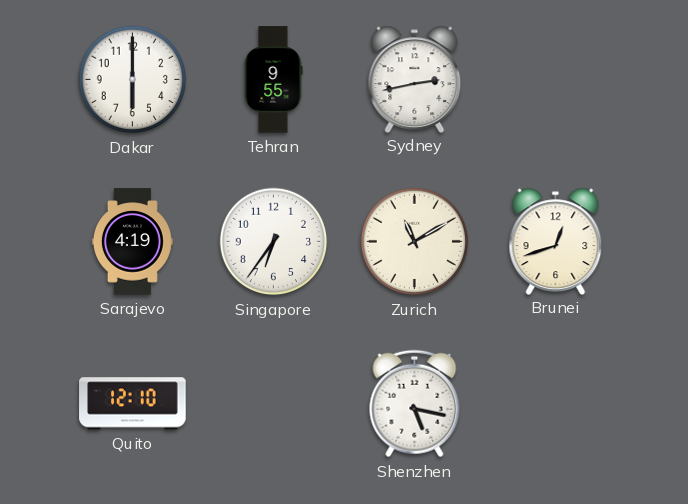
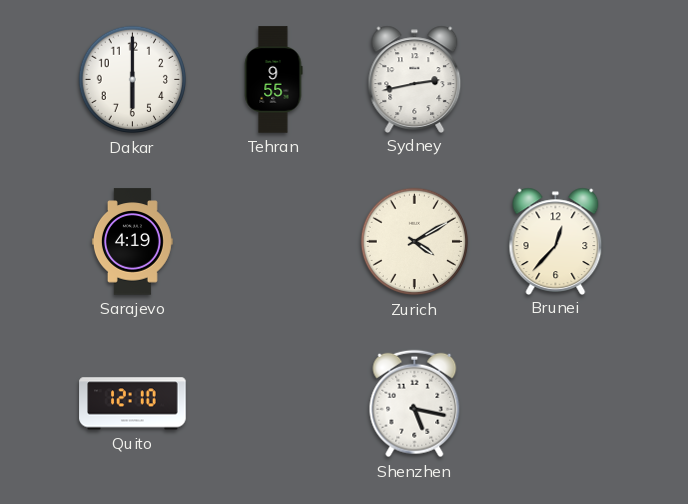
Singapore: 6:36 -> none
Zurich: 11:10 -> 4:10
Brunei: 12:42 -> 12:37
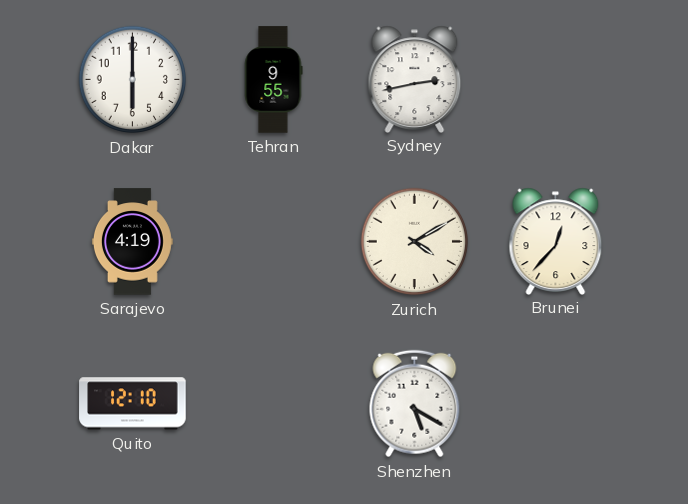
Shenzhen: 5:17 -> 5:20
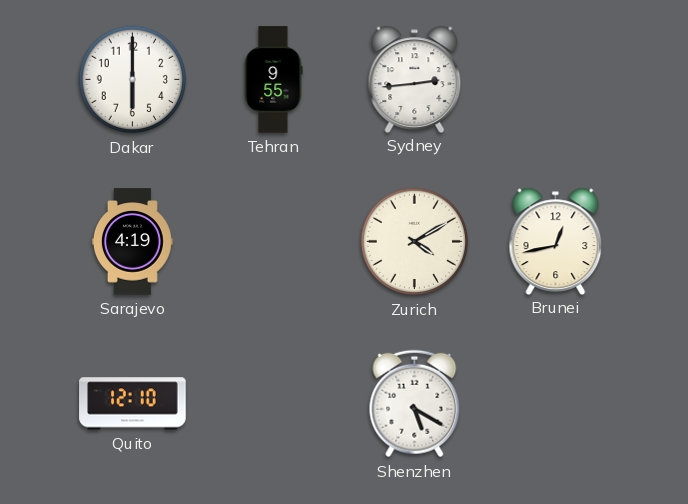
Sydney: 2:43 -> 2:44
Brunei: 12:37 -> 12:43
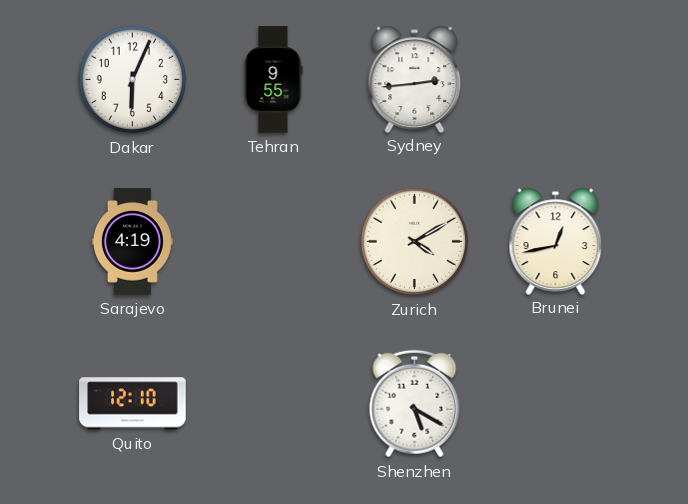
Dakar: 6:00 -> 6:04
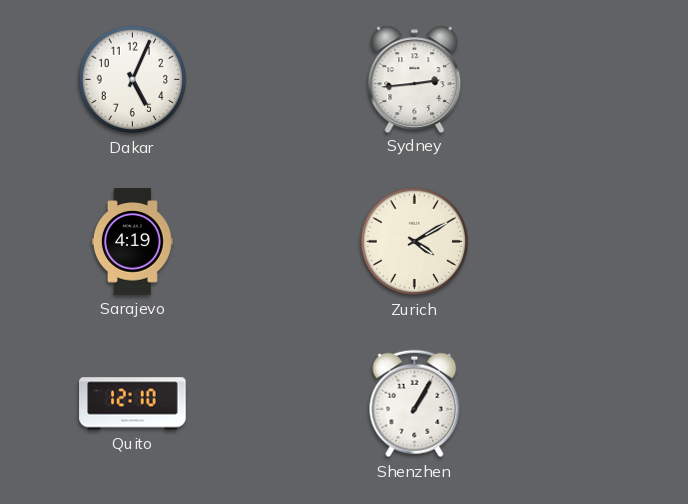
Dakar: 6:04 -> 5:04
Tehran: 9:55 -> none
Brunei: 12:43 -> none
Shenzhen: 5:20 -> 1:05
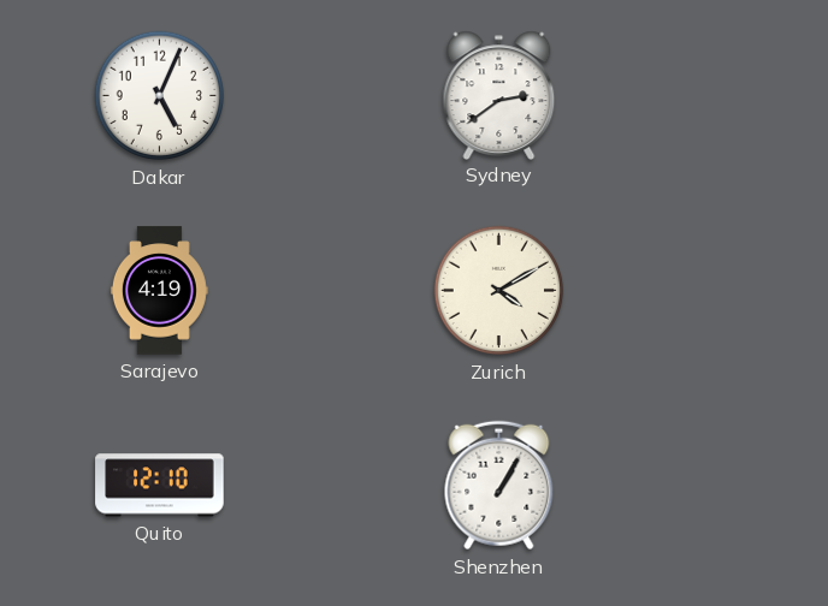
Sydney: 2:44 -> 2:39
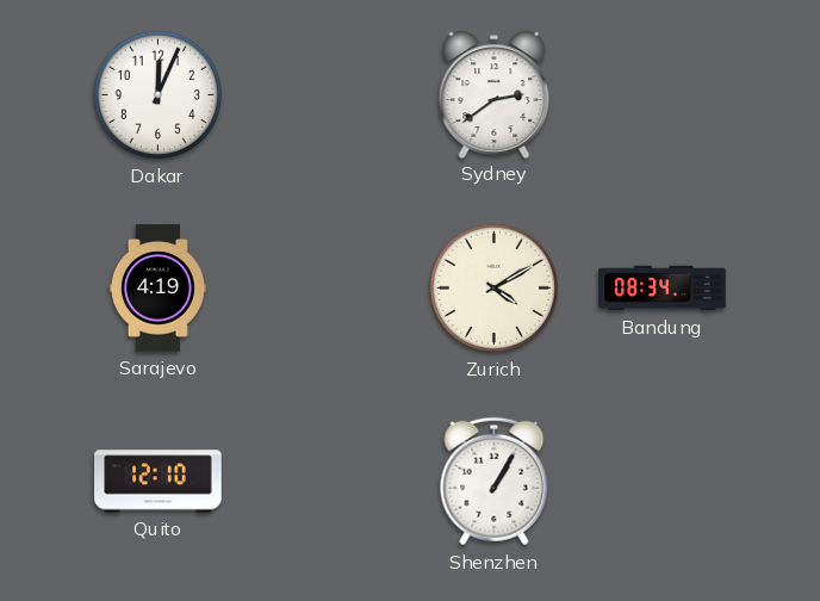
Dakar: 5:04 -> 12:04
Bandung: none -> 08:34
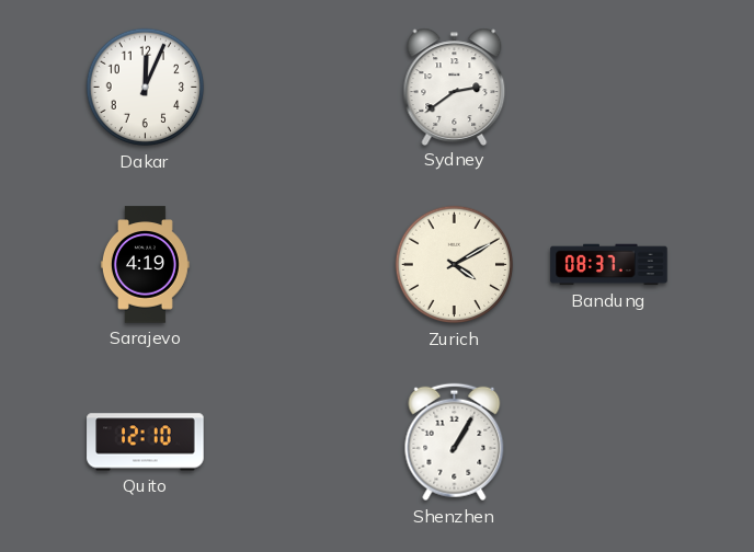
Bandung: 08:34 -> 08:37
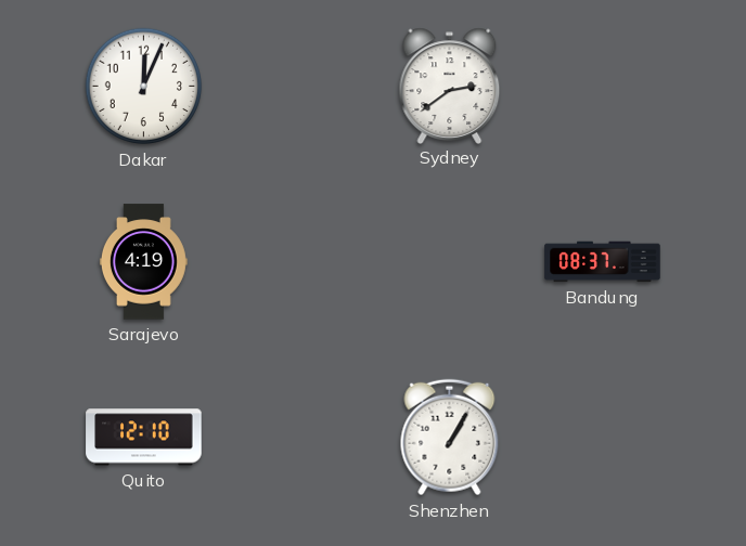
Zurich: 4:10 -> none
